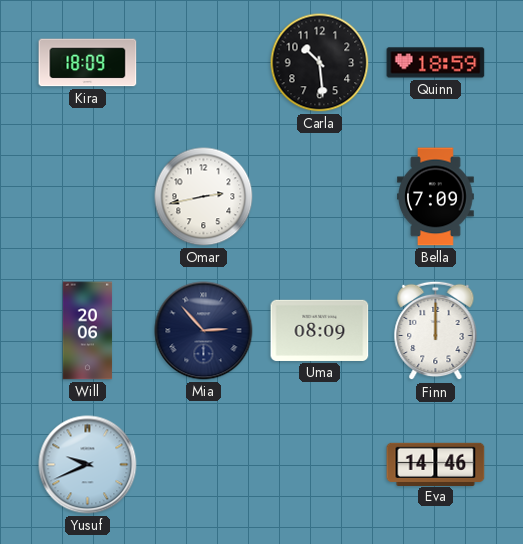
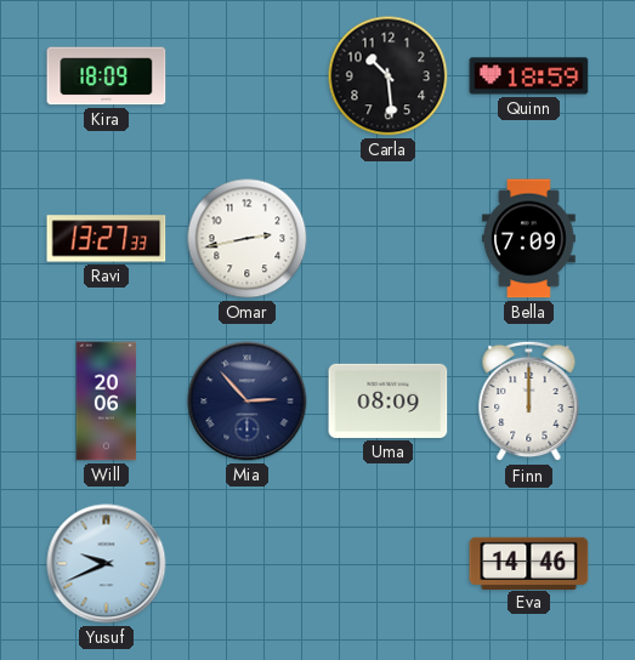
Ravi: none -> 13:27
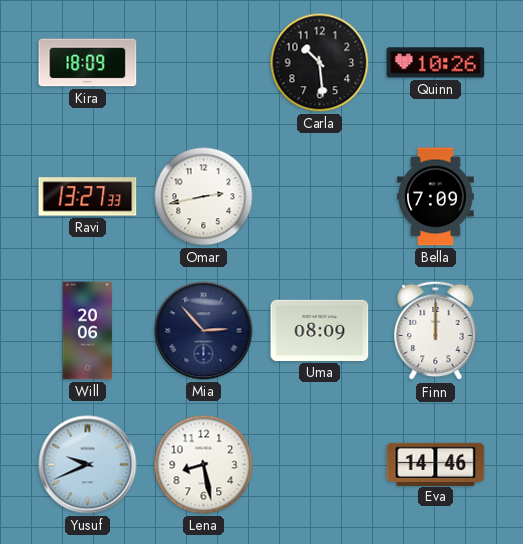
Quinn: 18:59 -> 10:26
Lena: none -> 8:28
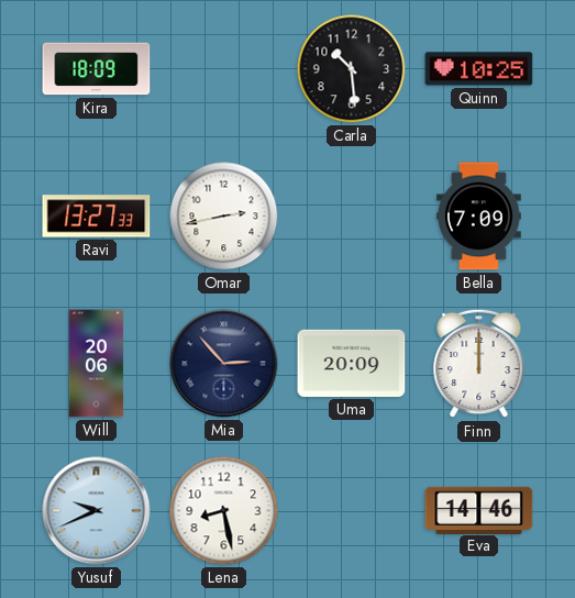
Quinn: 10:26 -> 10:25
Uma: 08:09 -> 20:09
